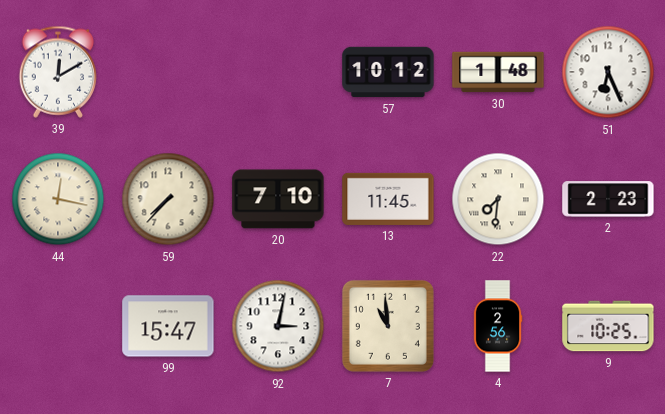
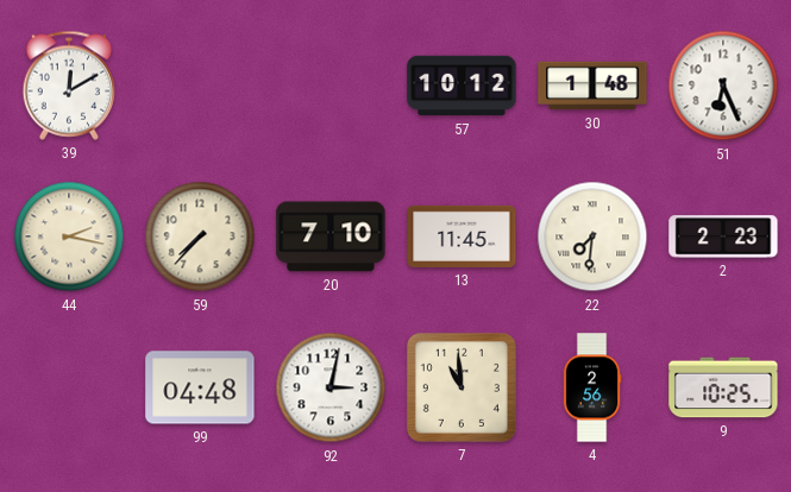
44: 12:17 -> 2:17
99: 15:47 -> 04:48
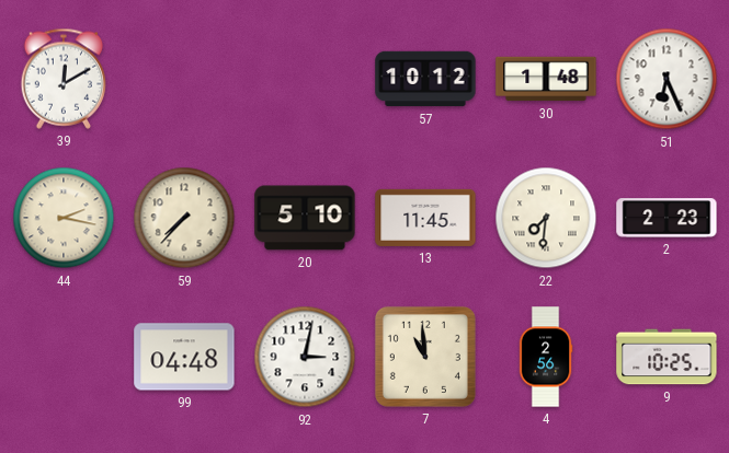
20: 7:10 -> 5:10
